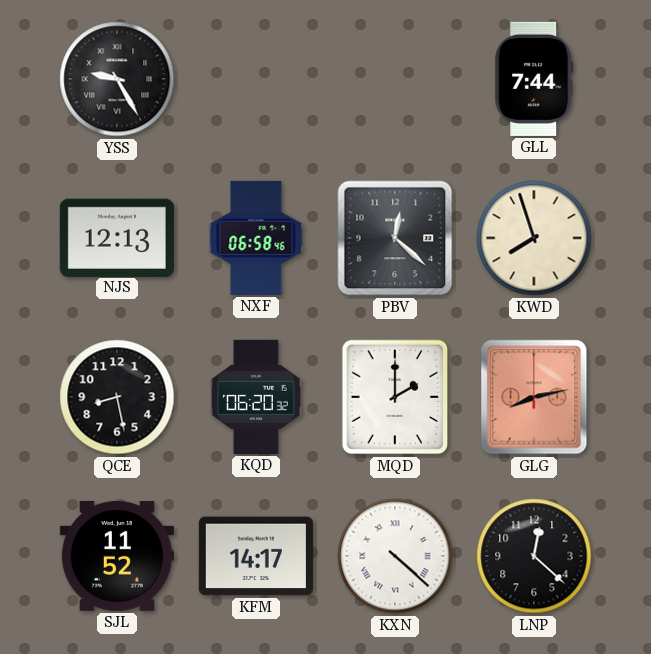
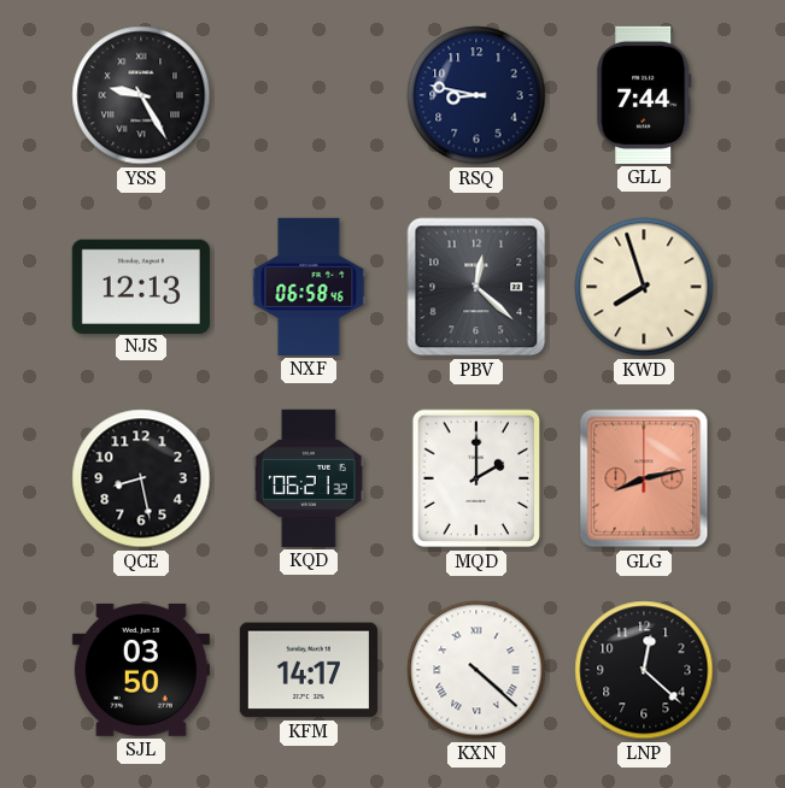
RSQ: none -> 8:47
KQD: 06:20 -> 06:21
SJL: 11:52 -> 03:50
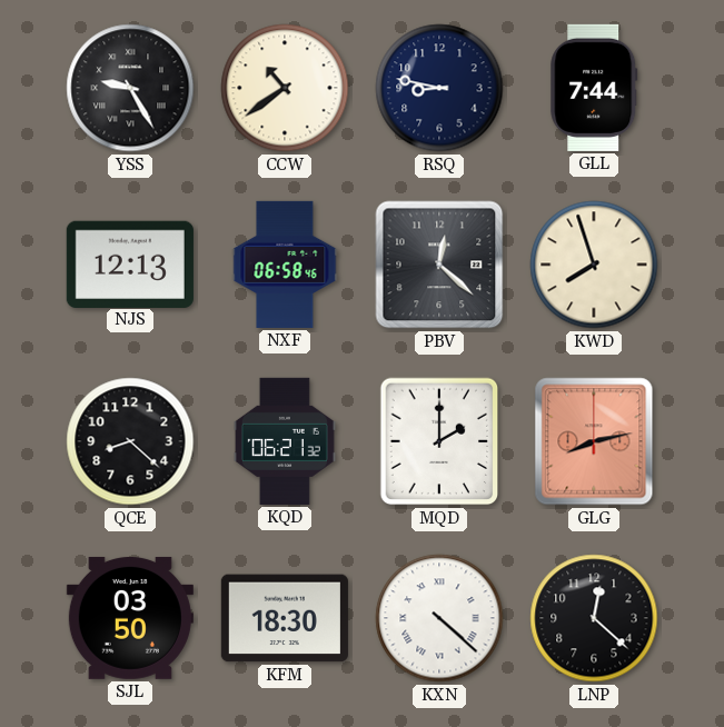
CCW: none -> 10:39
QCE: 8:28 -> 8:22
KFM: 14:17 -> 18:30
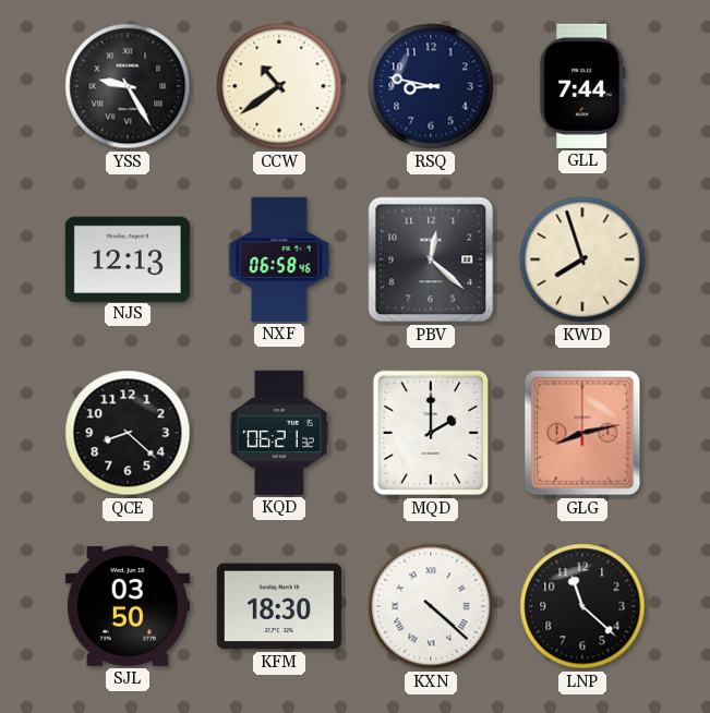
LNP: 12:22 -> 11:22
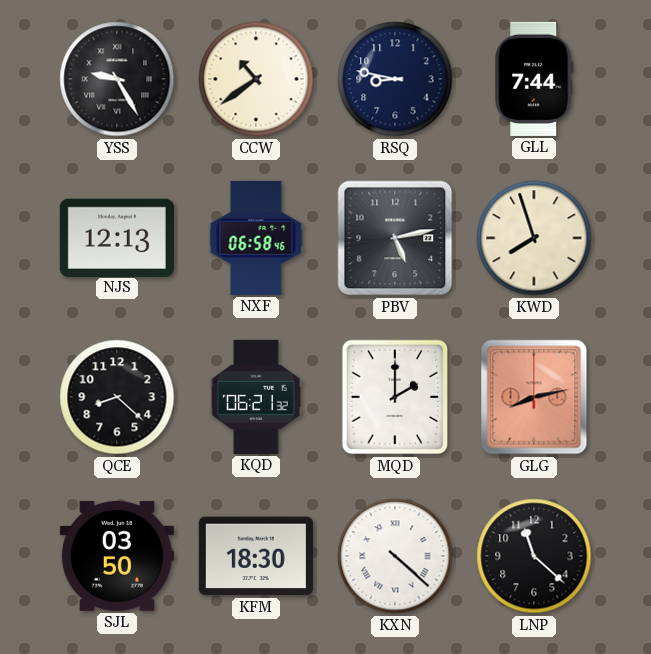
PBV: 12:22 -> 5:13
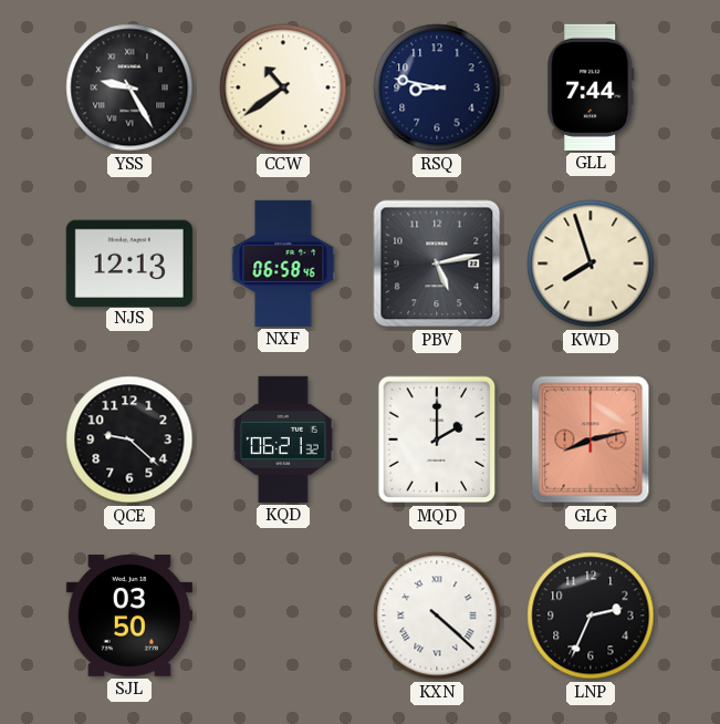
QCE: 8:22 -> 9:22
KFM: 18:30 -> none
LNP: 11:22 -> 2:34
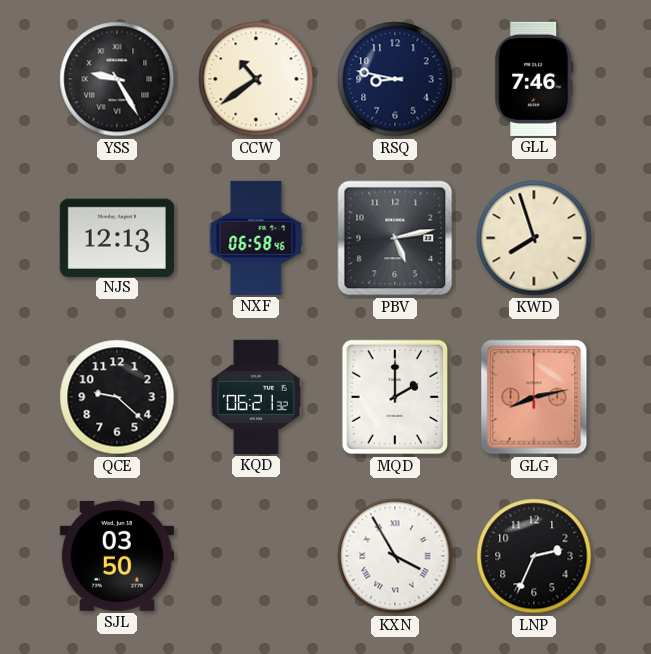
GLL: 7:44 -> 7:46
KXN: 4:22 -> 3:55
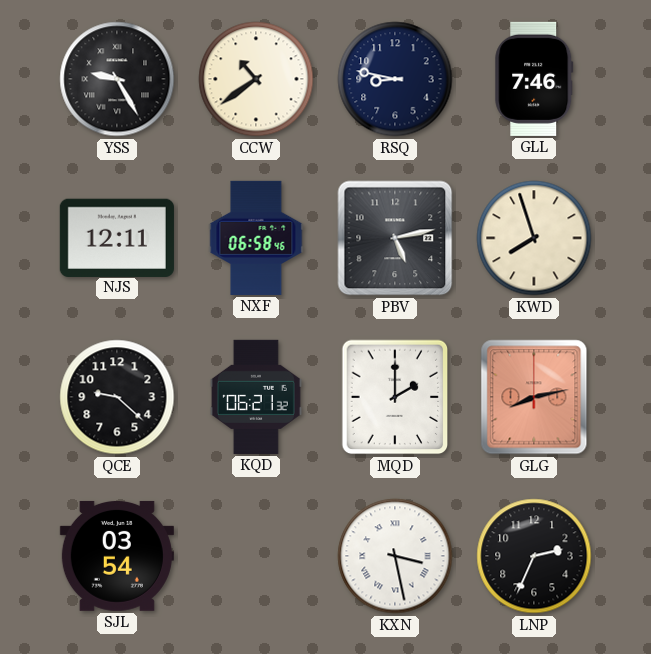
NJS: 12:13 -> 12:11
SJL: 03:50 -> 03:54
KXN: 3:55 -> 3:28
